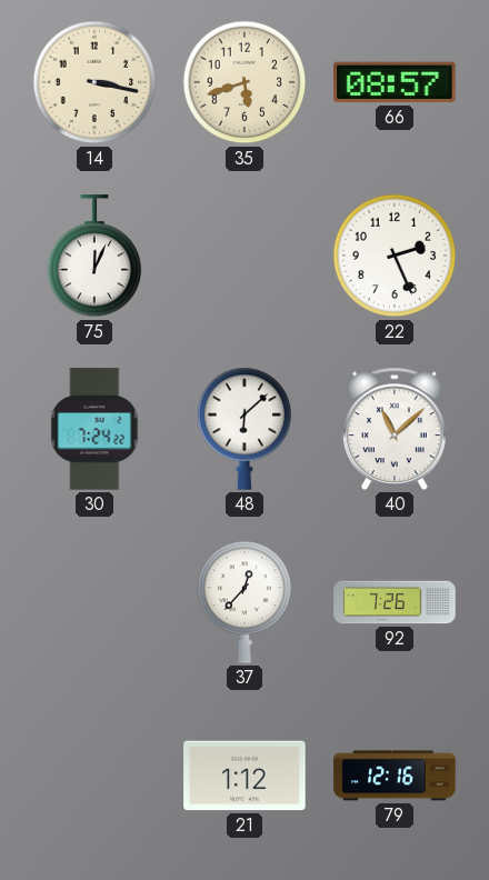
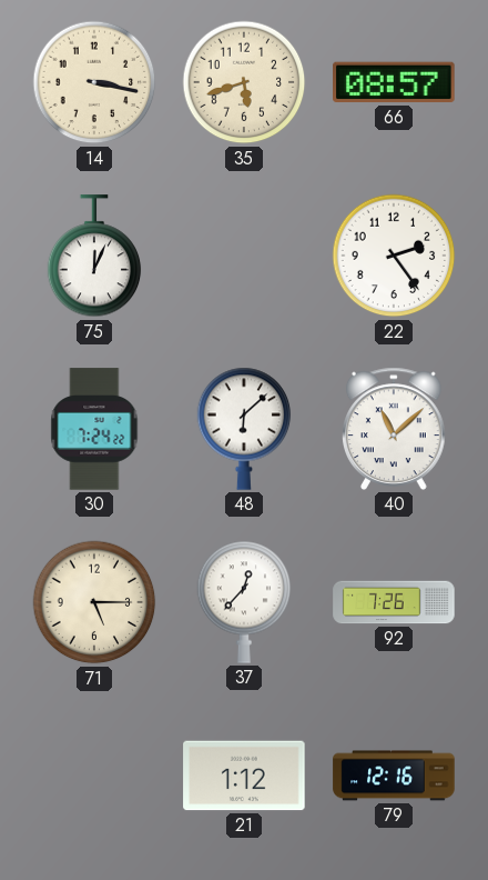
22: 2:26 -> 2:24
71: none -> 5:15
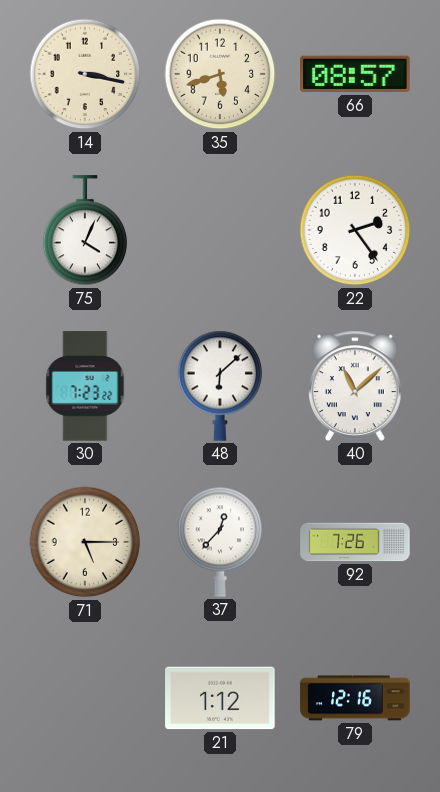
75: 12:04 -> 4:04
30: 7:24 -> 7:23
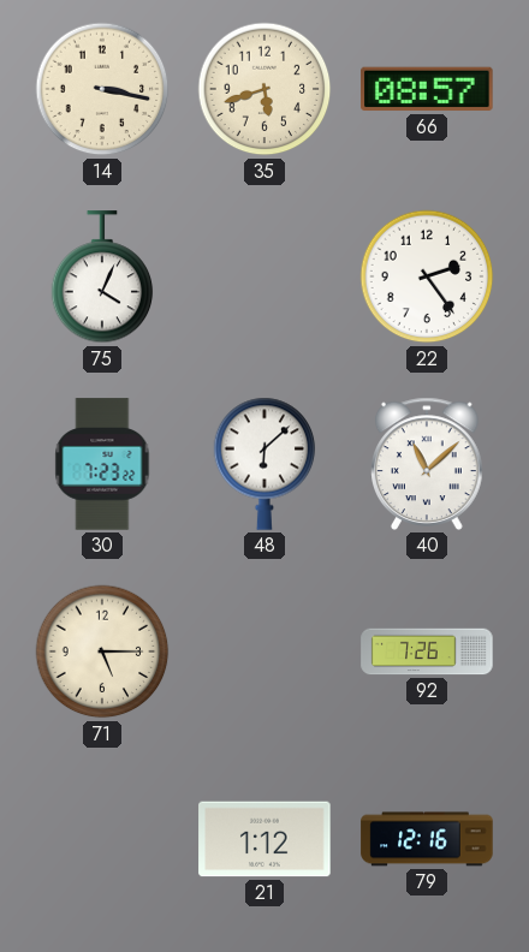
37: 12:37 -> none
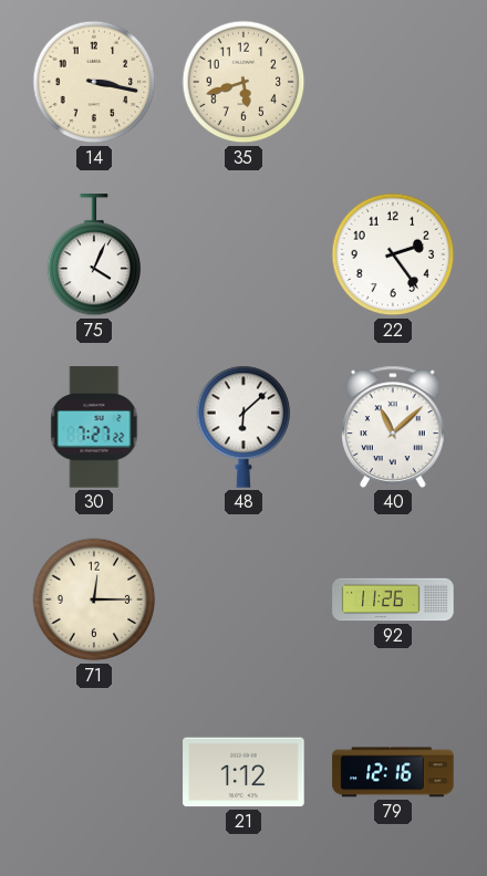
66: 08:57 -> none
30: 7:23 -> 7:27
71: 5:15 -> 12:15
92: 7:26 -> 11:26
